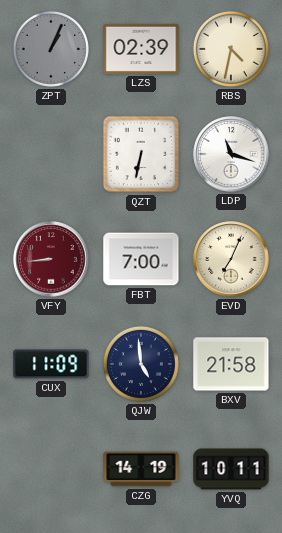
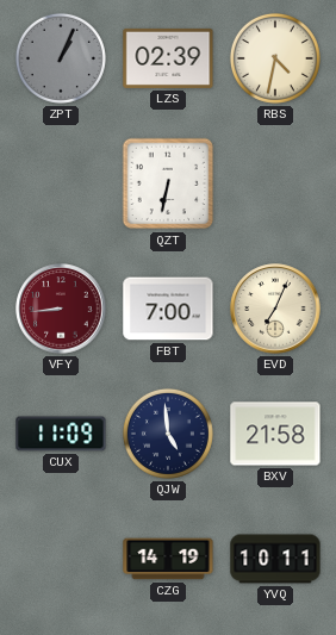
LDP: 11:18 -> none
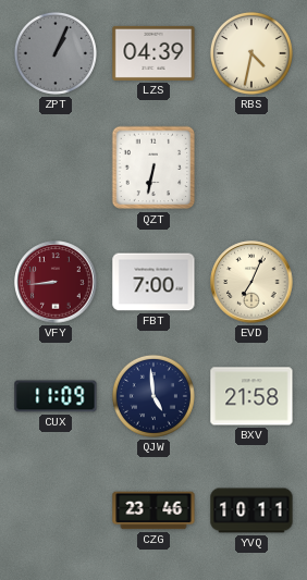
LZS: 02:39 -> 04:39
CZG: 14:19 -> 23:46
